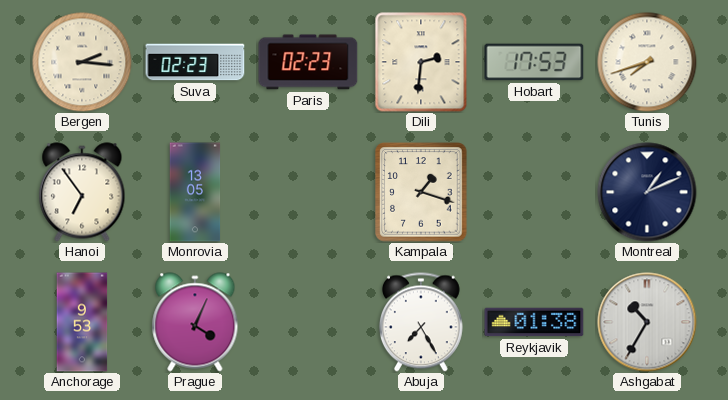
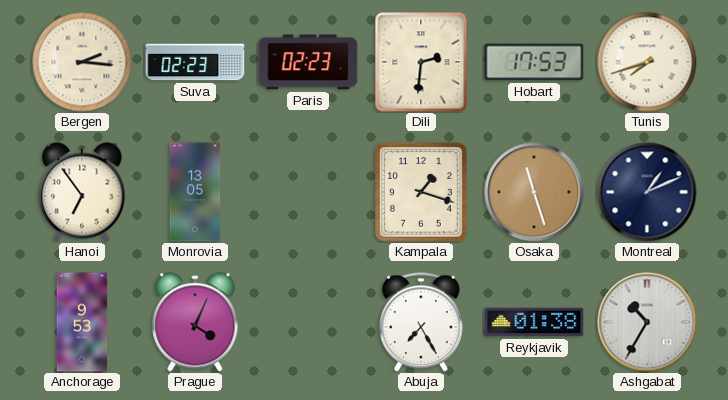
Osaka: none -> 11:27
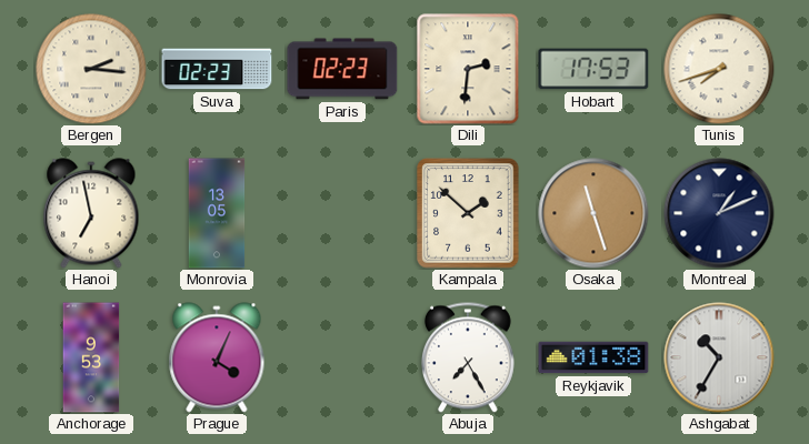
Hanoi: 6:54 -> 6:58
Kampala: 1:18 -> 1:52
